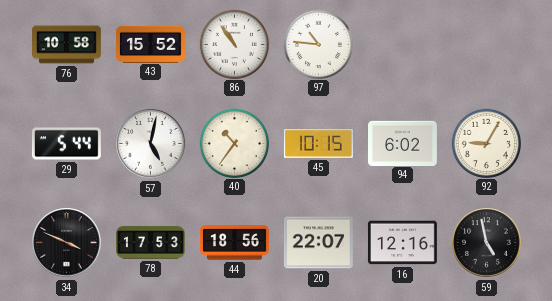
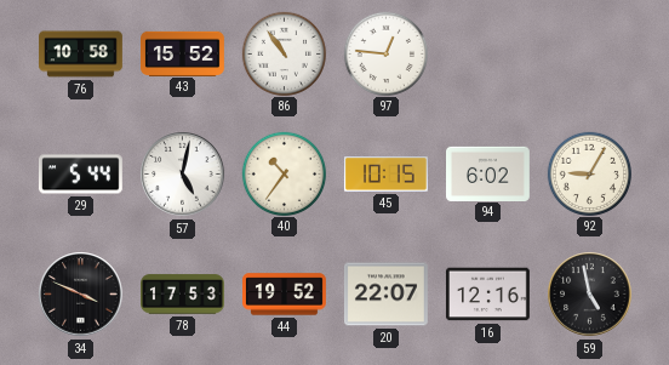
97: 10:46 -> 12:46
44: 18:56 -> 19:52
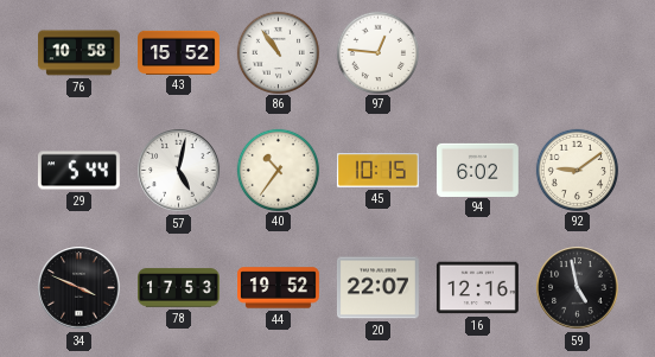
92: 9:05 -> 9:09
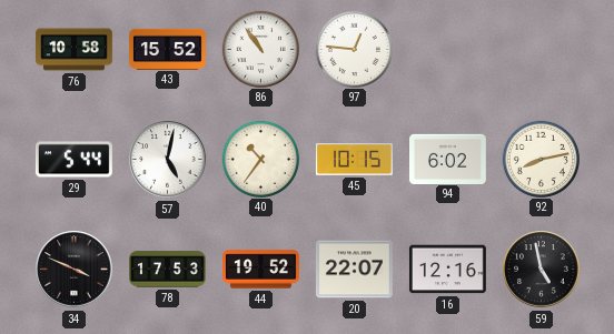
92: 9:09 -> 8:13
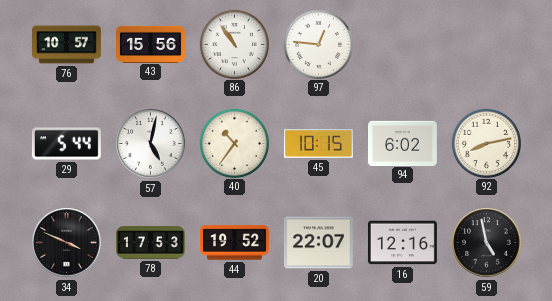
76: 10:58 -> 10:57
43: 15:52 -> 15:56
